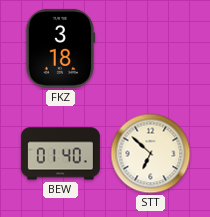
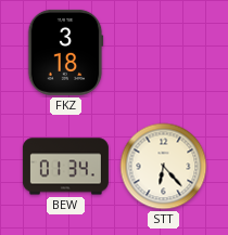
BEW: 01:40 -> 01:34
STT: 6:52 -> 6:23
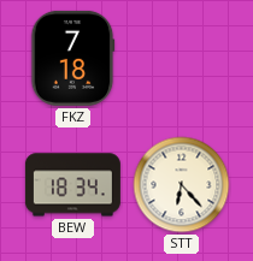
FKZ: 3:18 -> 7:18
BEW: 01:34 -> 18:34
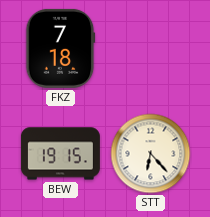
BEW: 18:34 -> 19:15
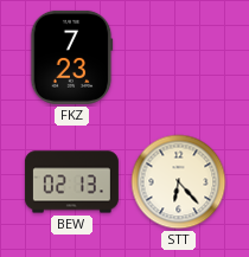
FKZ: 7:18 -> 7:23
BEW: 19:15 -> 02:13
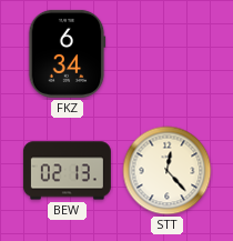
FKZ: 7:23 -> 6:34
STT: 6:23 -> 12:23
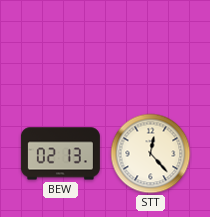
FKZ: 6:34 -> none
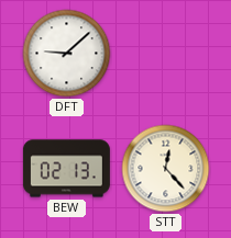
DFT: none -> 9:08
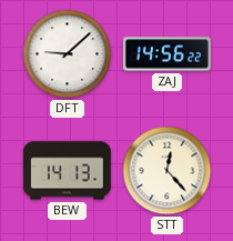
ZAJ: none -> 14:56
BEW: 02:13 -> 14:13
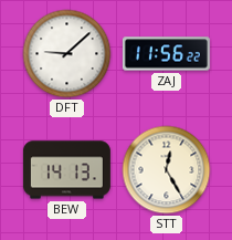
ZAJ: 14:56 -> 11:56
STT: 12:23 -> 12:25
